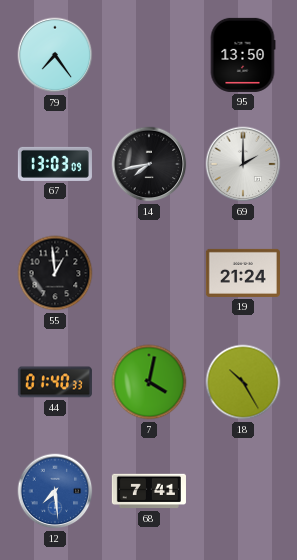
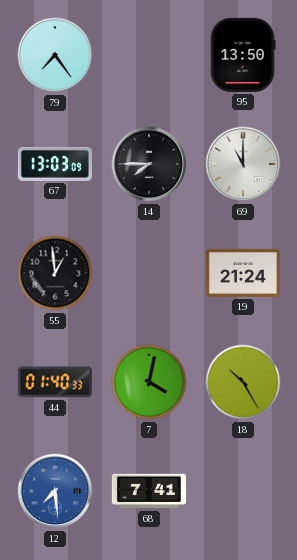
14: 7:43 -> 7:45
69: 2:00 -> 11:00
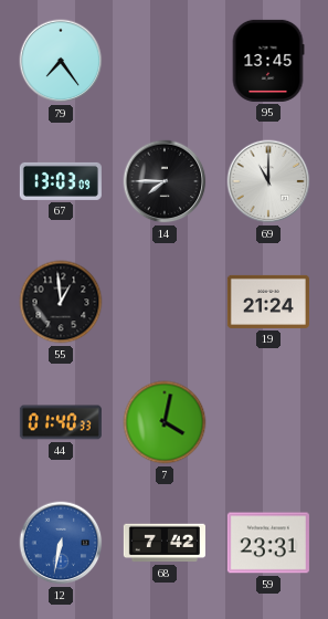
95: 13:50 -> 13:45
18: 10:25 -> none
12: 7:29 -> 6:32
68: 7:41 -> 7:42
59: none -> 23:31
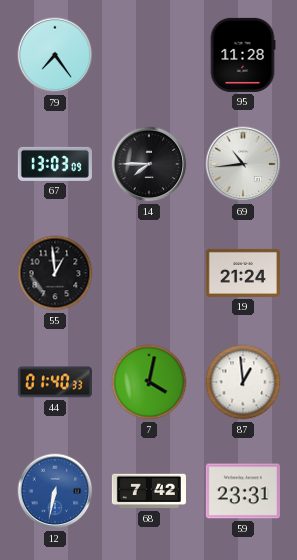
95: 13:45 -> 11:28
69: 11:00 -> 10:44
87: none -> 12:59
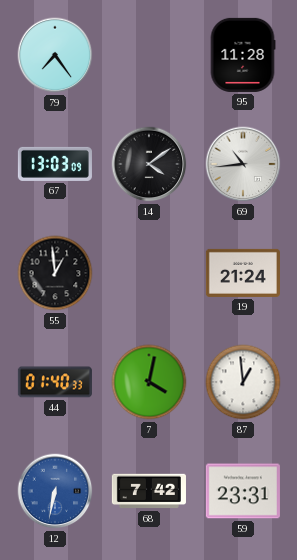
14: 7:45 -> 4:09
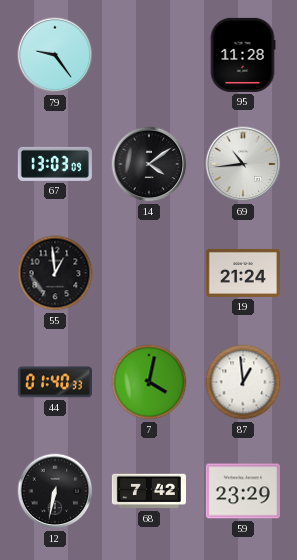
79: 7:24 -> 9:24
12 dial: blue -> black
59: 23:31 -> 23:29
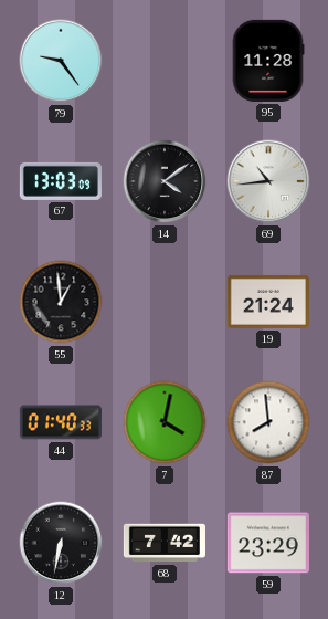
87: 12:59 -> 7:59
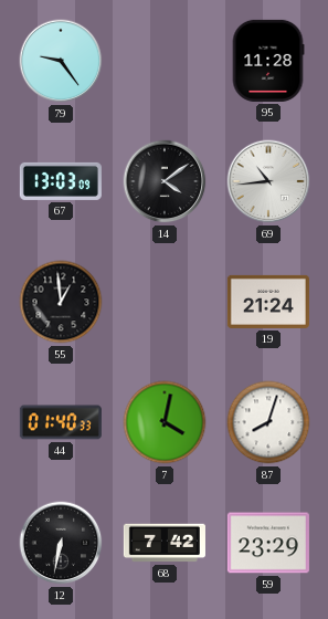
87: 7:59 -> 8:03
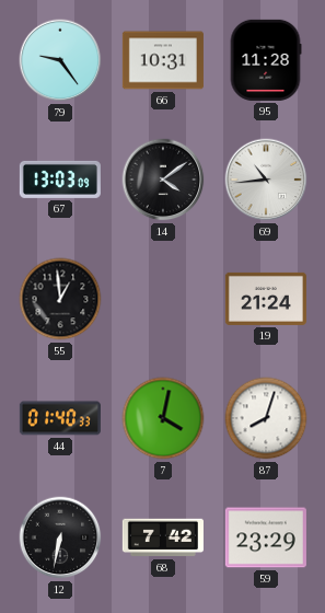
66: none -> 10:31
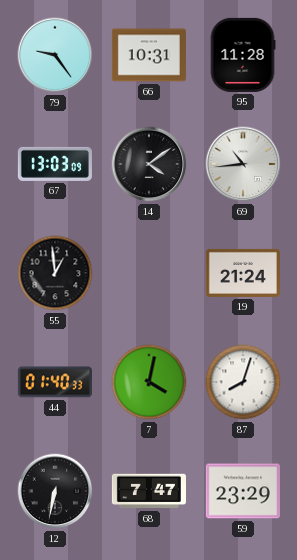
68: 7:42 -> 7:47
